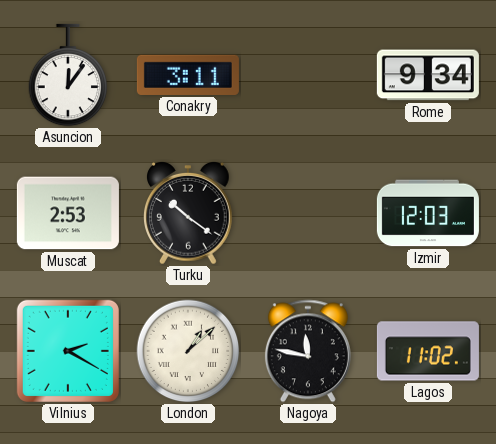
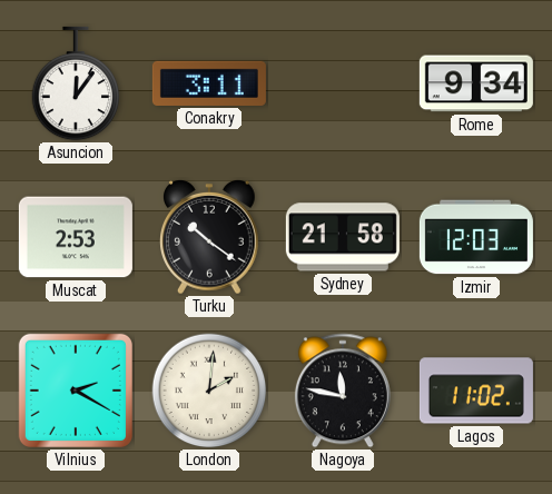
Sydney: none -> 21:58
London: 1:08 -> 2:01
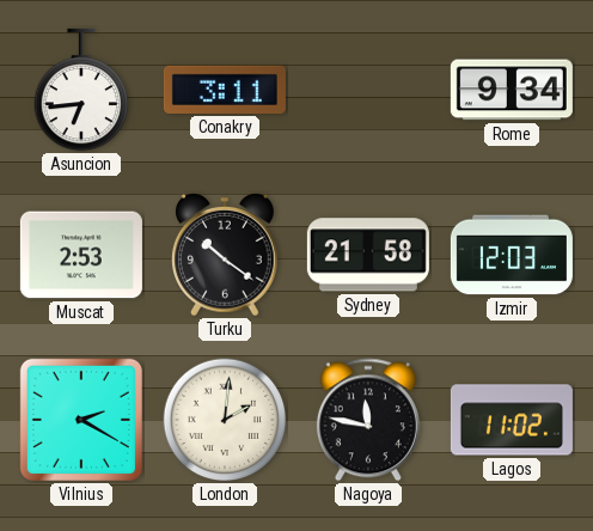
Asuncion: 12:06 -> 6:44
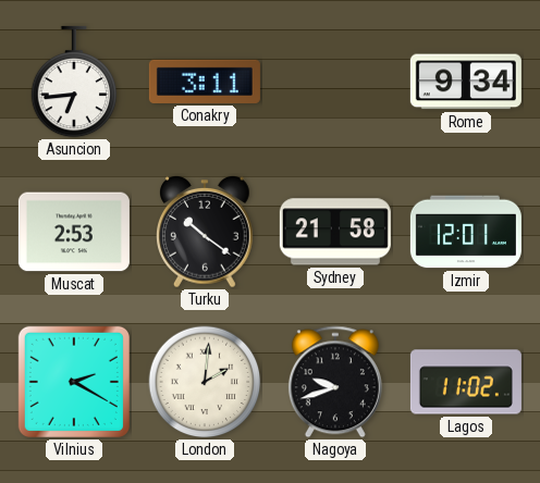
Izmir: 12:03 -> 12:01
Nagoya: 11:47 -> 9:42
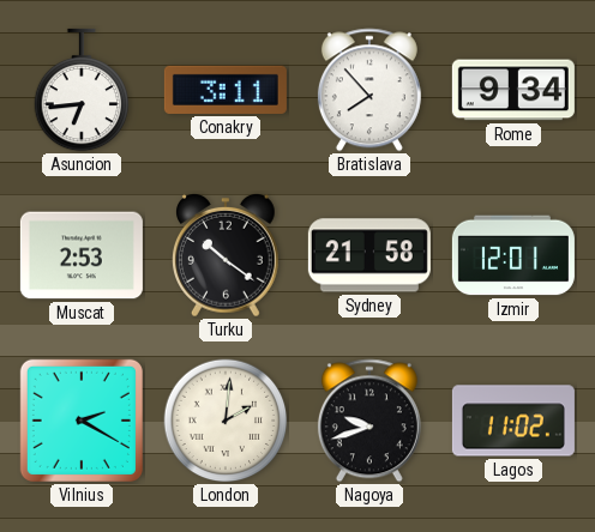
Bratislava: none -> 7:53
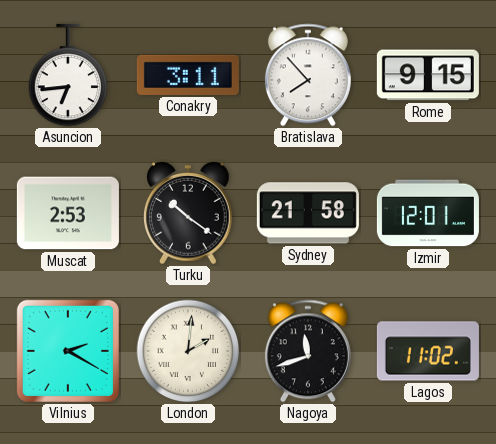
Rome: 9:34 -> 9:15
Nagoya: 9:42 -> 11:42
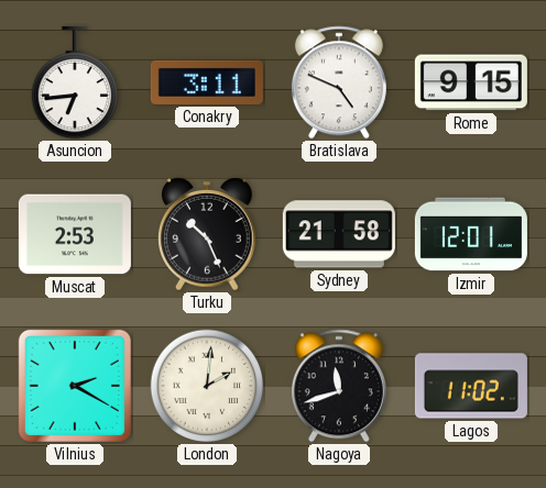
Bratislava: 7:53 -> 4:49
Turku: 10:21 -> 10:26
